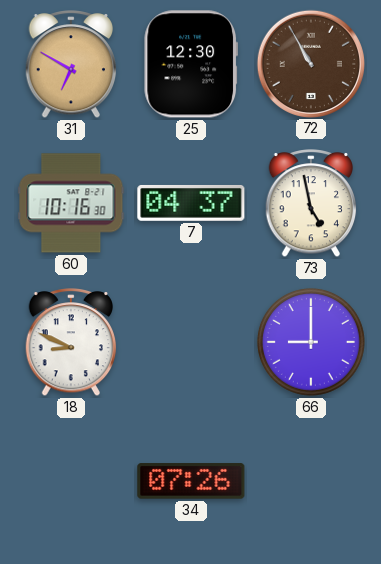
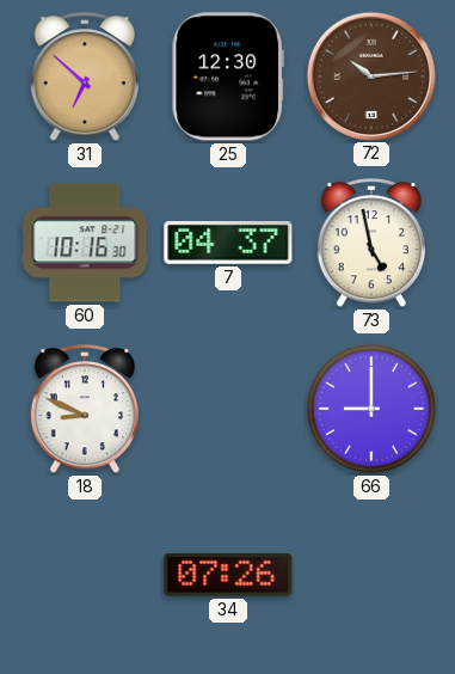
31: 6:50 -> 6:52
72: 10:55 -> 10:14
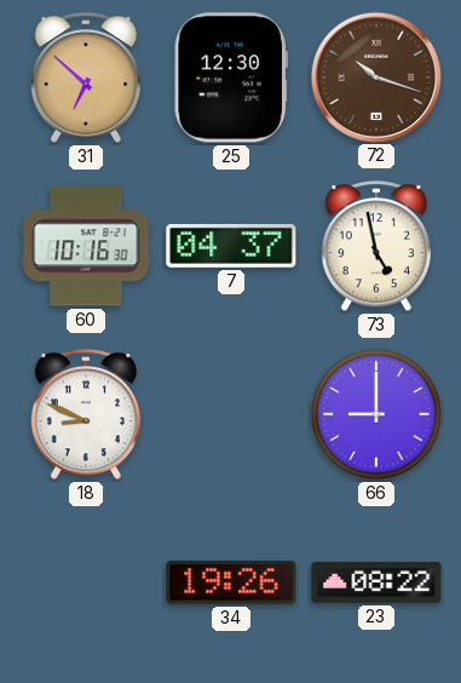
72: 10:14 -> 10:18
34: 07:26 -> 19:26
23: none -> 08:22
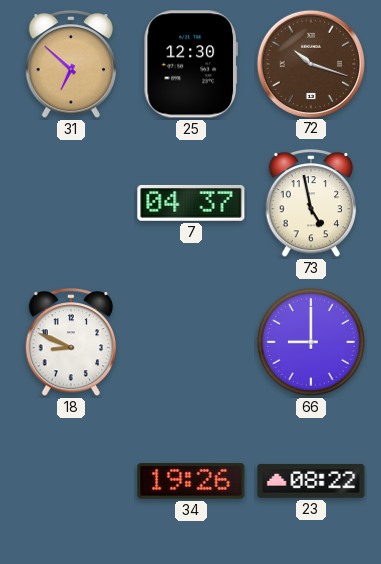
60: 10:16 -> none
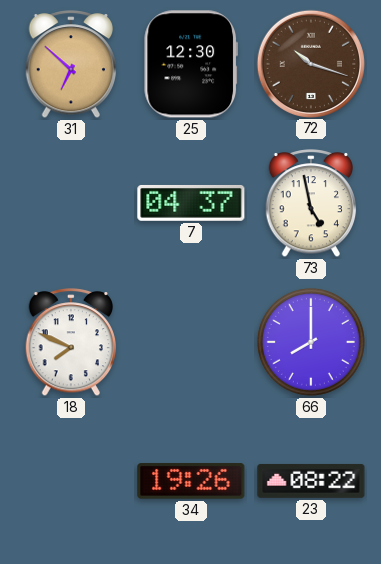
18: 8:49 -> 7:49
66: 9:00 -> 8:00
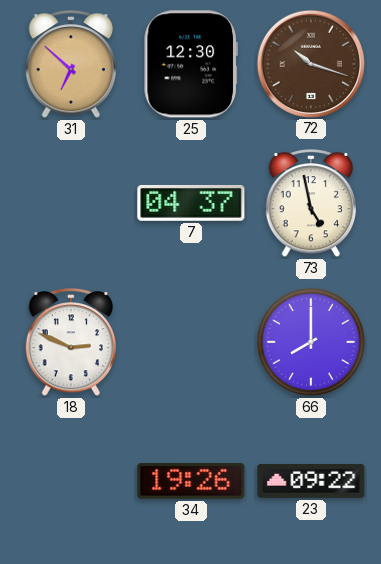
18: 7:49 -> 2:49
23: 08:22 -> 09:22
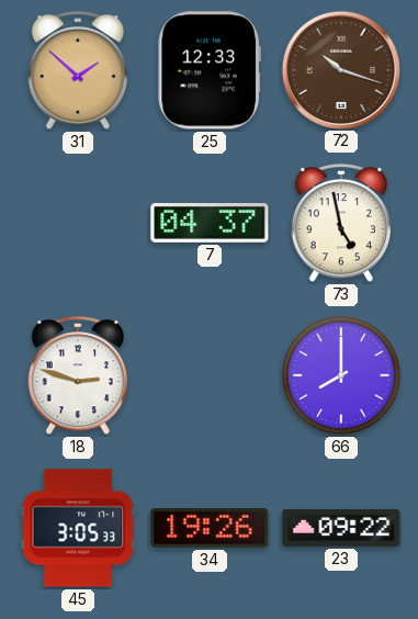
31: 6:52 -> 1:52
25: 12:30 -> 12:33
18: 2:49 -> 2:48
45: none -> 3:05
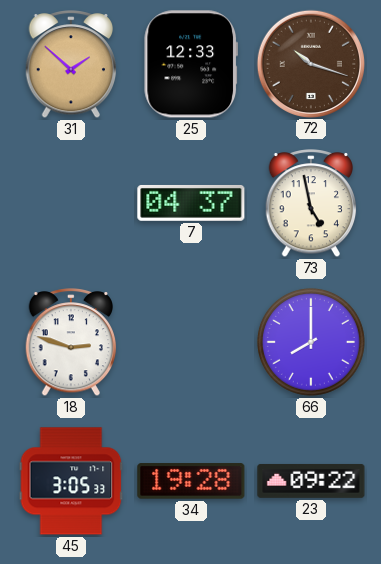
34: 19:26 -> 19:28
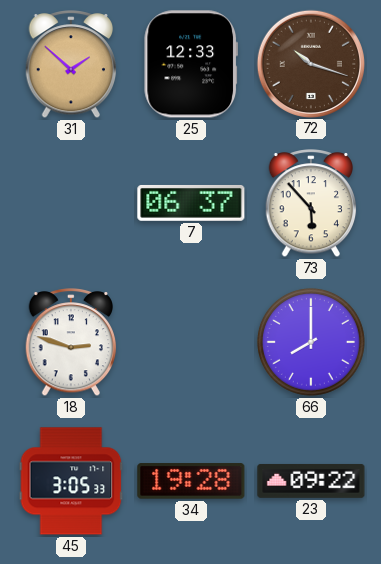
7: 04:37 -> 06:37
73: 4:58 -> 5:53
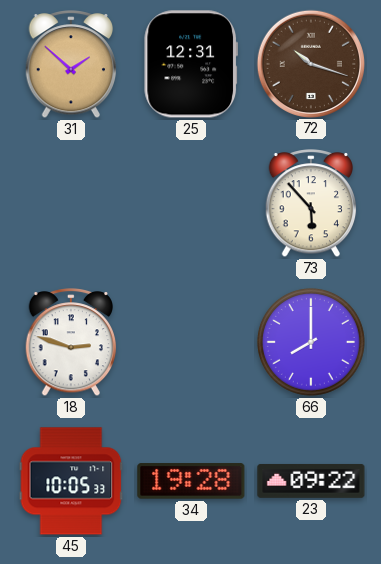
25: 12:33 -> 12:31
7: 06:37 -> none
45: 3:05 -> 10:05
